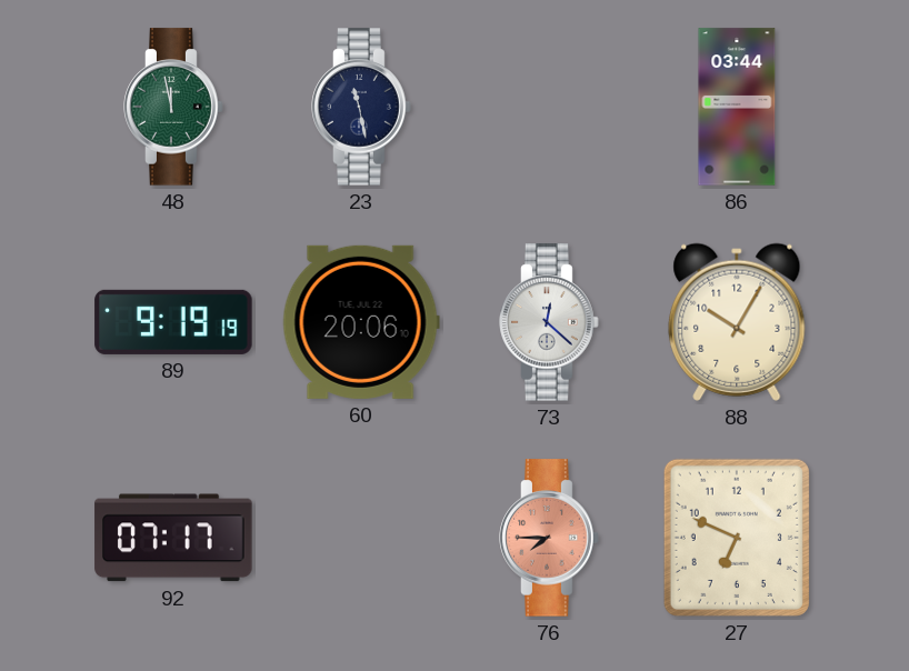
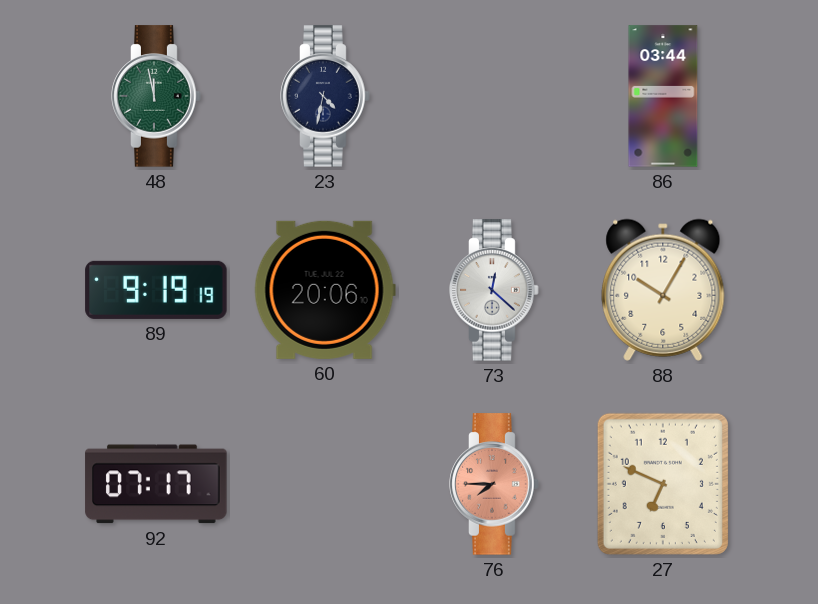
23: 11:28 -> 4:32
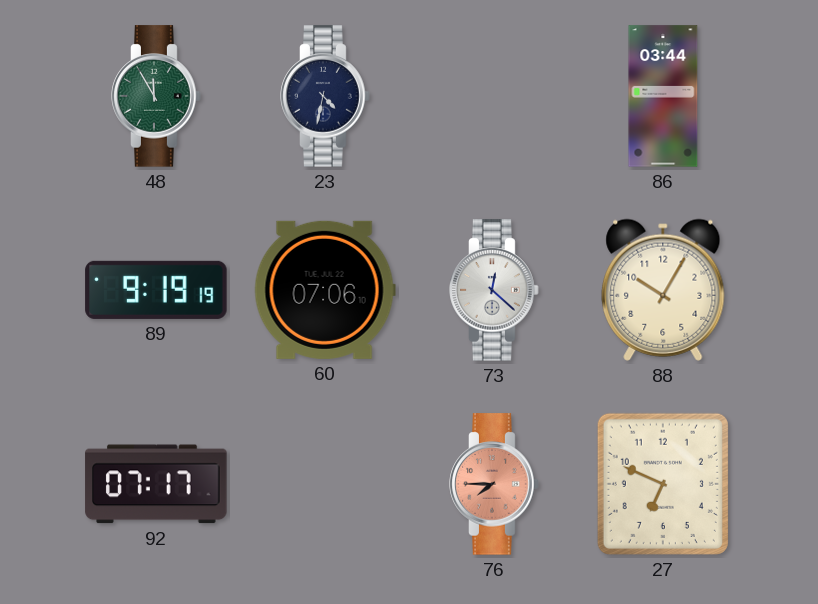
48: 11:58 -> 11:55
60: 20:06 -> 07:06
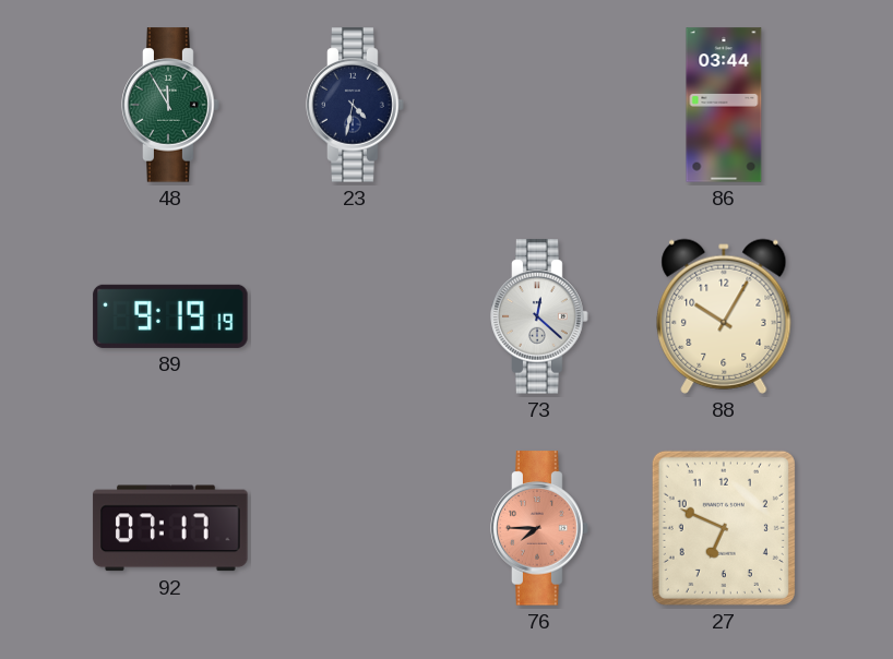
60: 07:06 -> none
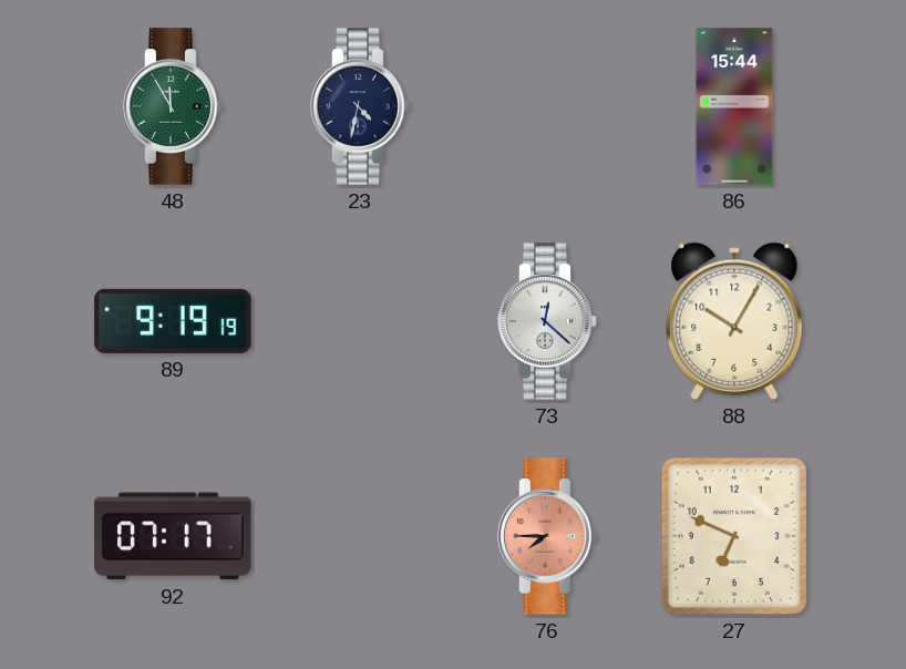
86: 03:44 -> 15:44
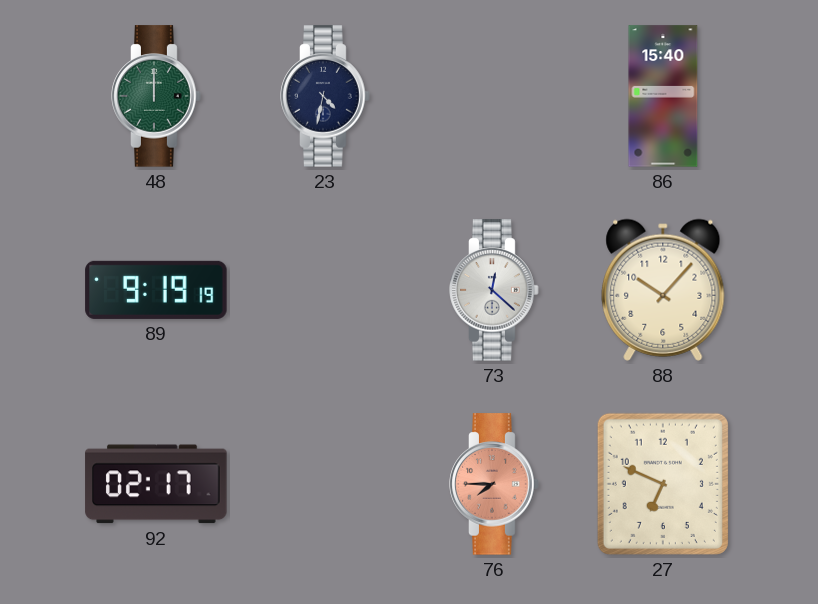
48: 11:55 -> 12:00
86: 15:44 -> 15:40
88: 10:05 -> 10:07
92: 07:17 -> 02:17
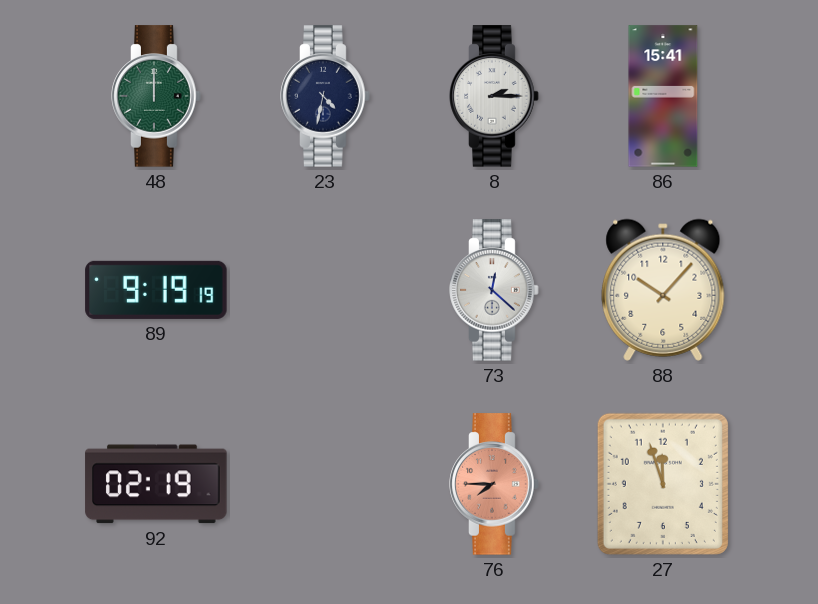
8: none -> 2:15
86: 15:40 -> 15:41
92: 02:17 -> 02:19
27: 6:49 -> 11:57
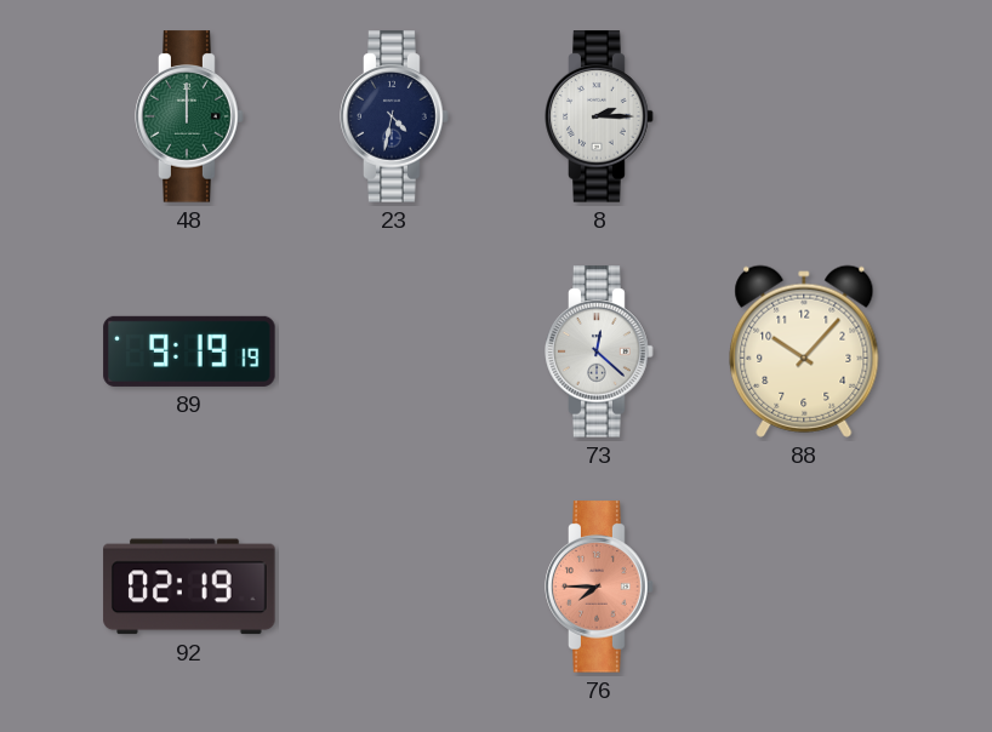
86: 15:41 -> none
27: 11:57 -> none
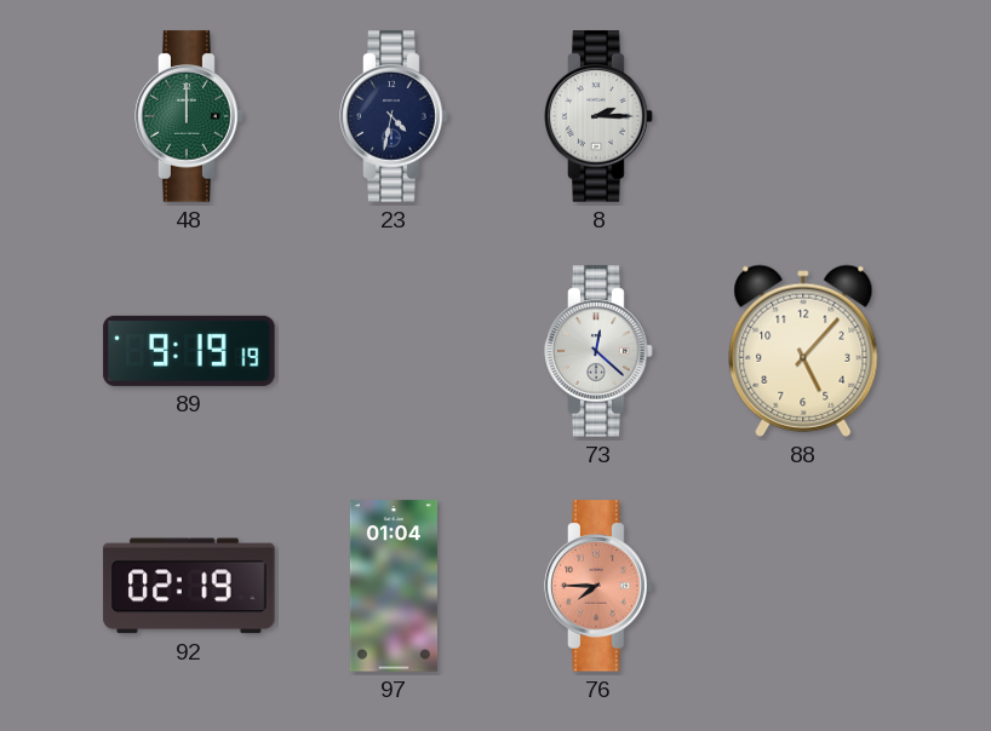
88: 10:07 -> 5:07
97: none -> 01:04
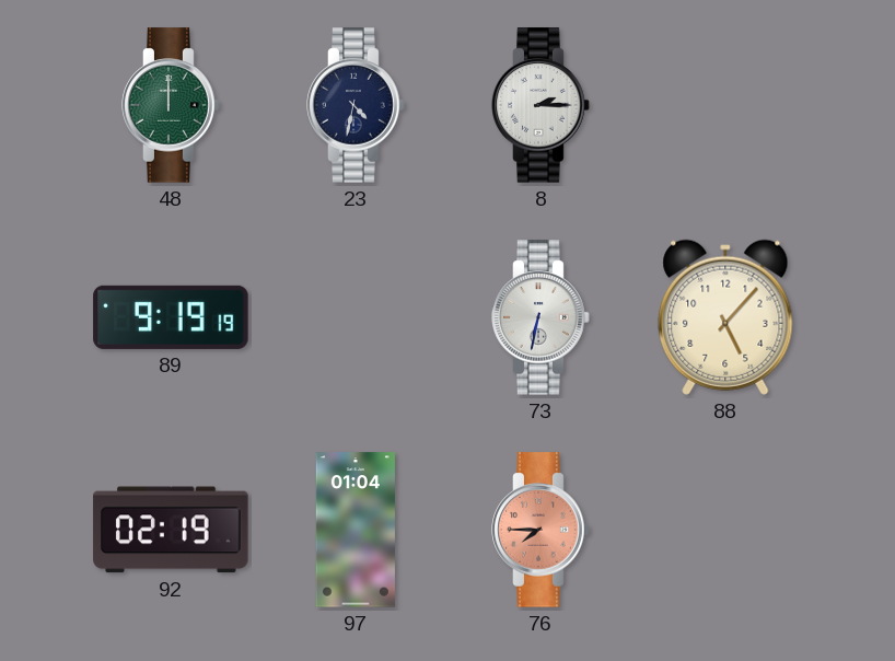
73: 12:22 -> 6:32
